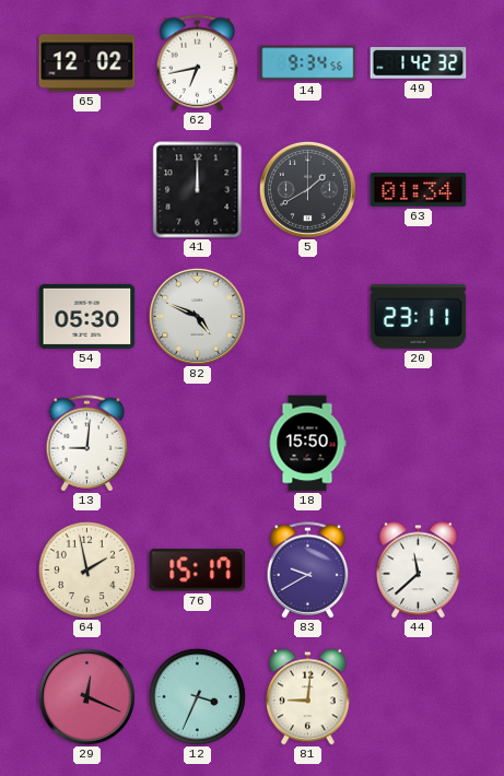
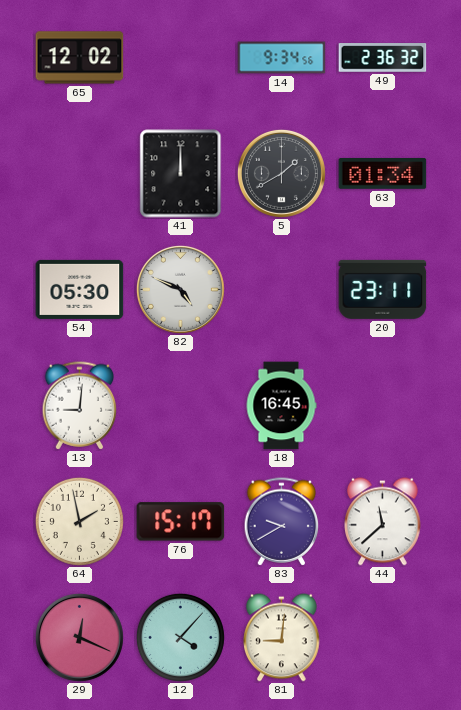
62: 6:43 -> none
49: 1:42 -> 2:36
18: 15:50 -> 16:45
12: 3:34 -> 4:07
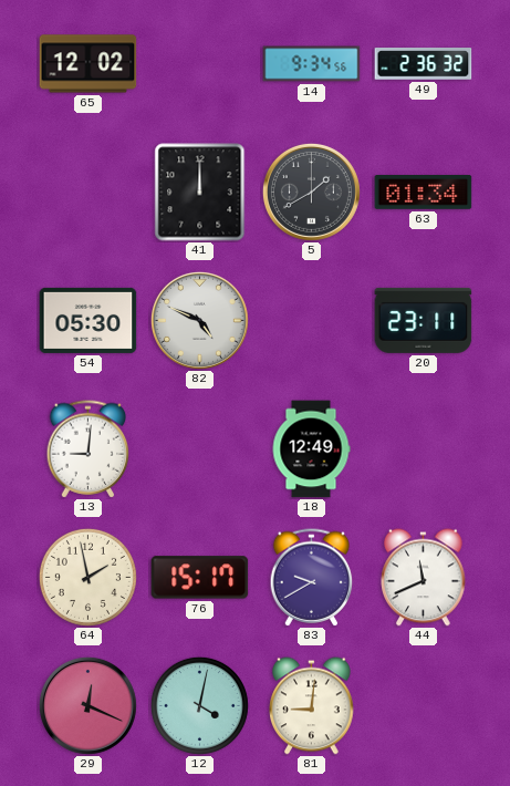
18: 16:45 -> 12:49
44: 11:38 -> 11:41
12: 4:07 -> 4:02
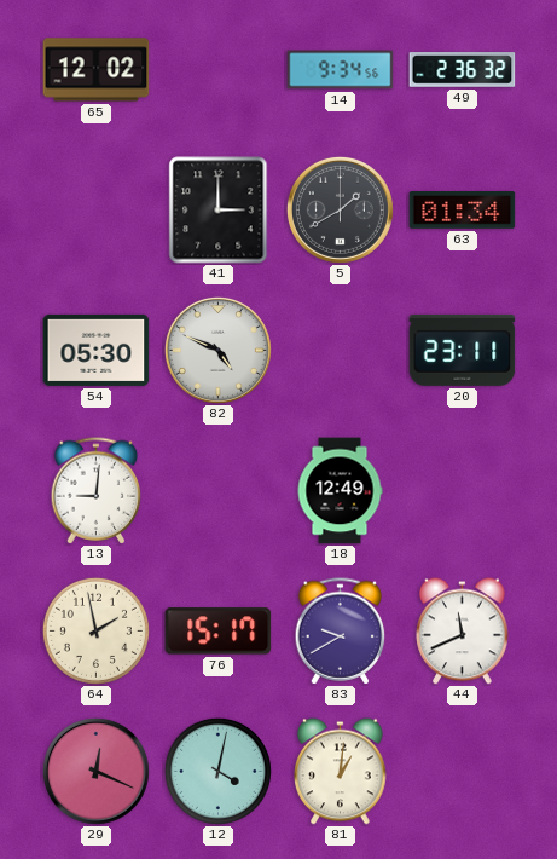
41: 12:00 -> 3:00
81: 9:01 -> 1:01
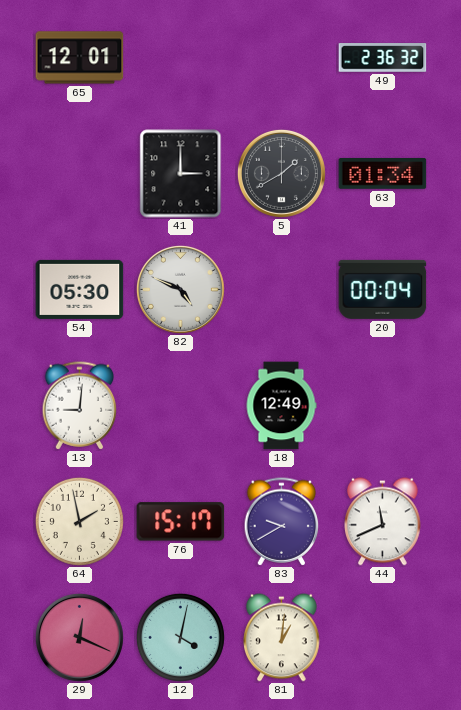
65: 12:02 -> 12:01
14: 9:34 -> none
20: 23:11 -> 00:04
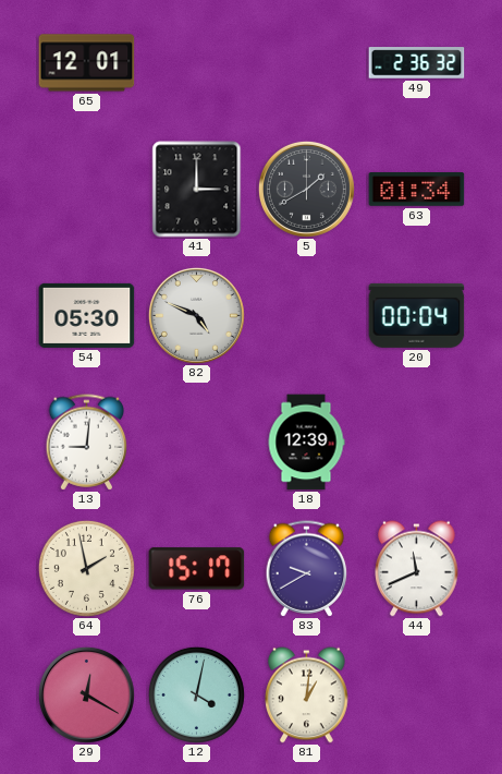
18: 12:49 -> 12:39
29: 12:19 -> 12:20
